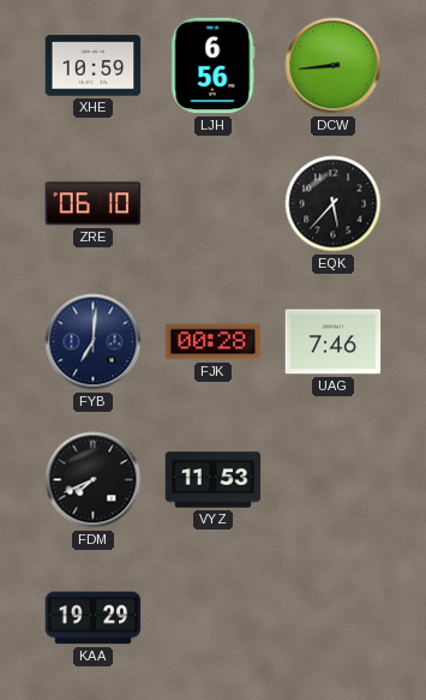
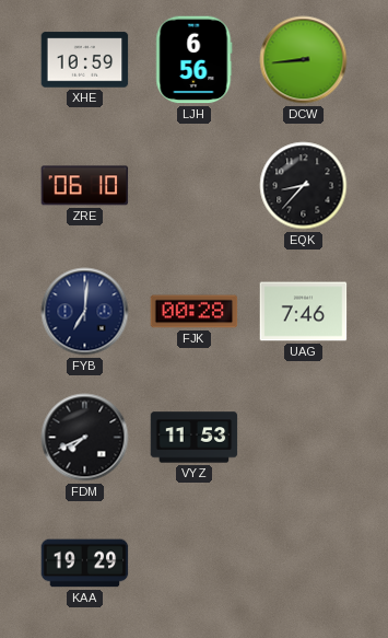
EQK: 5:37 -> 8:37
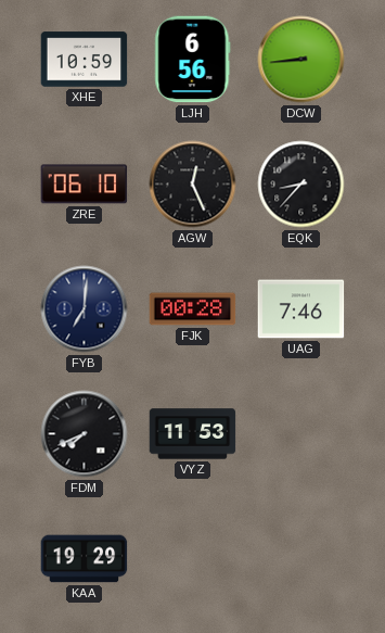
AGW: none -> 12:26
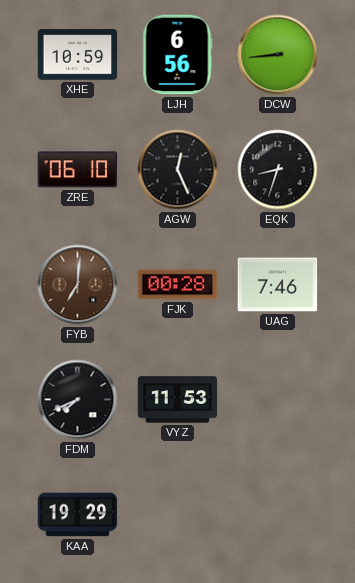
EQK: 8:37 -> 8:33
FYB dial: navy -> brown
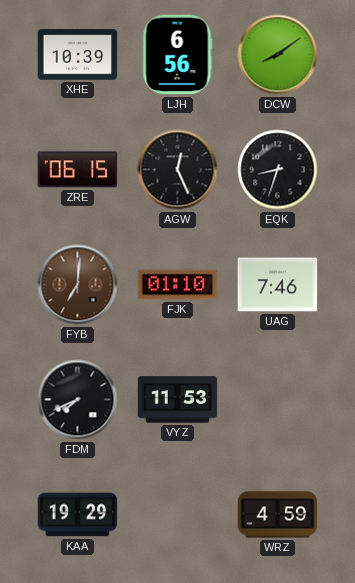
XHE: 10:59 -> 10:39
DCW: 8:44 -> 8:09
ZRE: 06:10 -> 06:15
FJK: 00:28 -> 01:10
WRZ: none -> 4:59
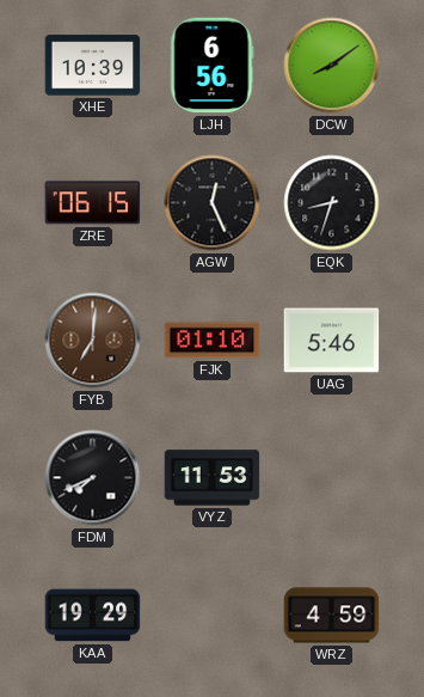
UAG: 7:46 -> 5:46
